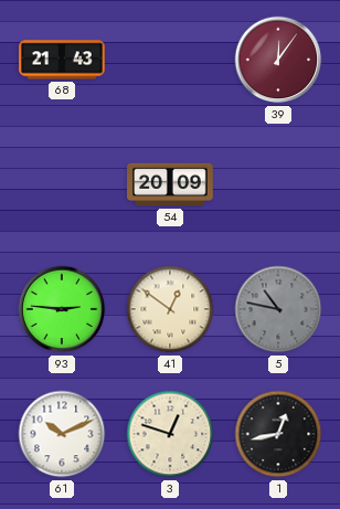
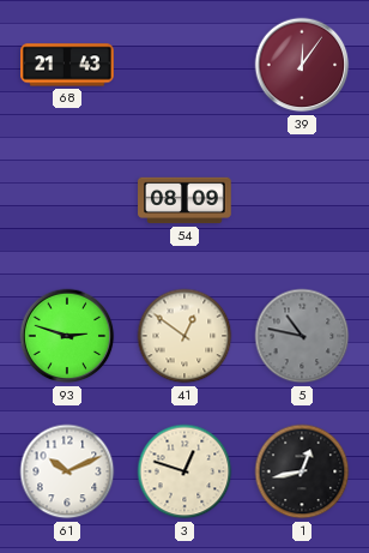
54: 20:09 -> 08:09
93: 2:46 -> 2:48
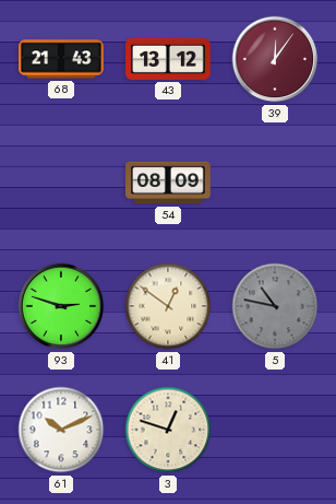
43: none -> 13:12
1: 12:43 -> none
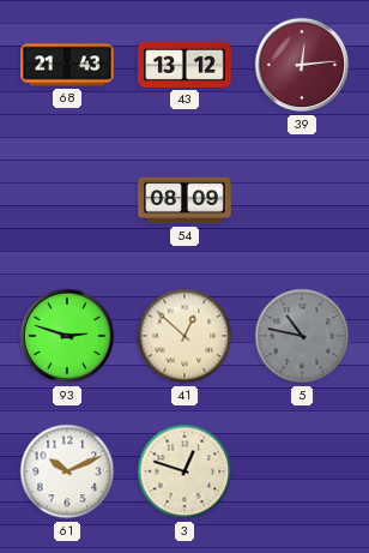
39: 12:06 -> 12:14
41: 12:51 -> 12:52
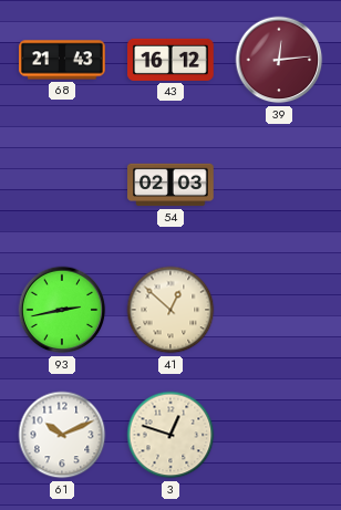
43: 13:12 -> 16:12
54: 08:09 -> 02:03
93: 2:48 -> 2:43
5: 10:47 -> none
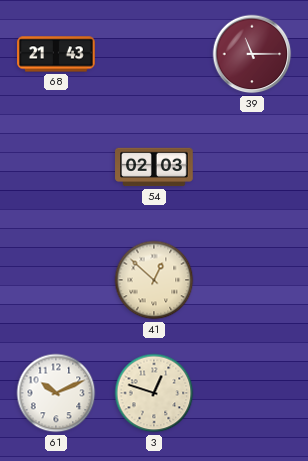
43: 16:12 -> none
39: 12:14 -> 11:15
93: 2:43 -> none
